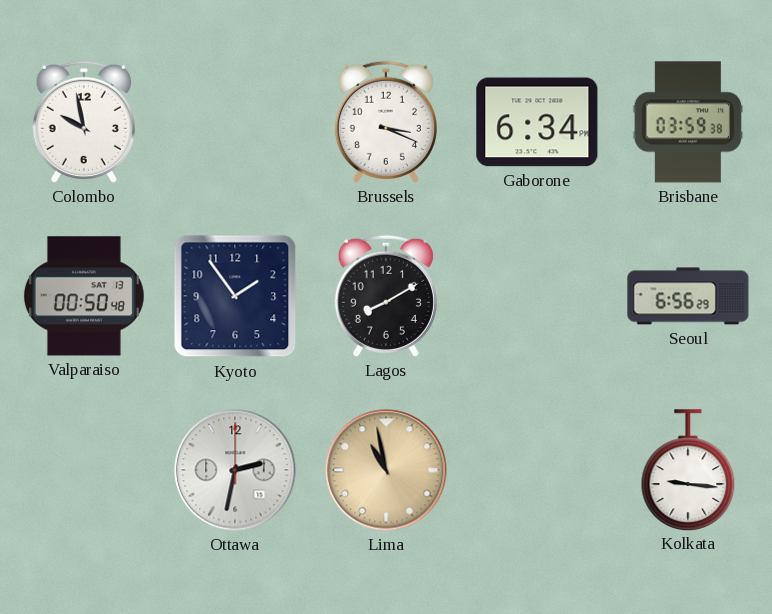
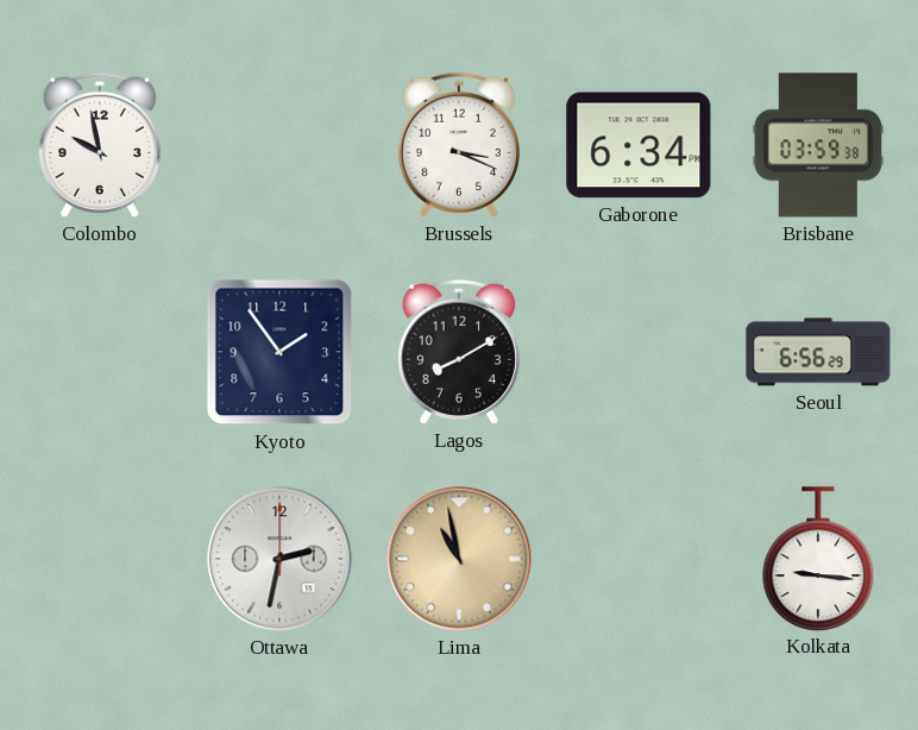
Valparaiso: 00:50 -> none
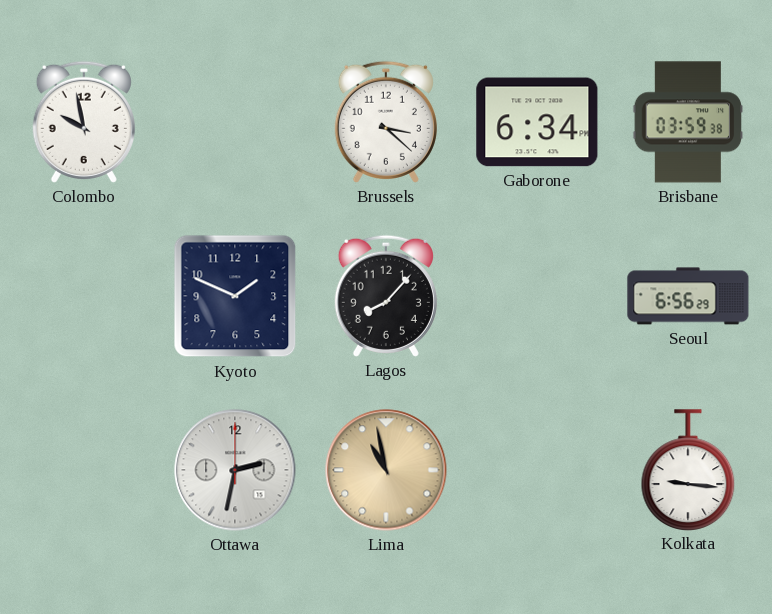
Brussels: 3:19 -> 3:22
Kyoto: 1:54 -> 1:49
Lagos: 8:10 -> 8:07
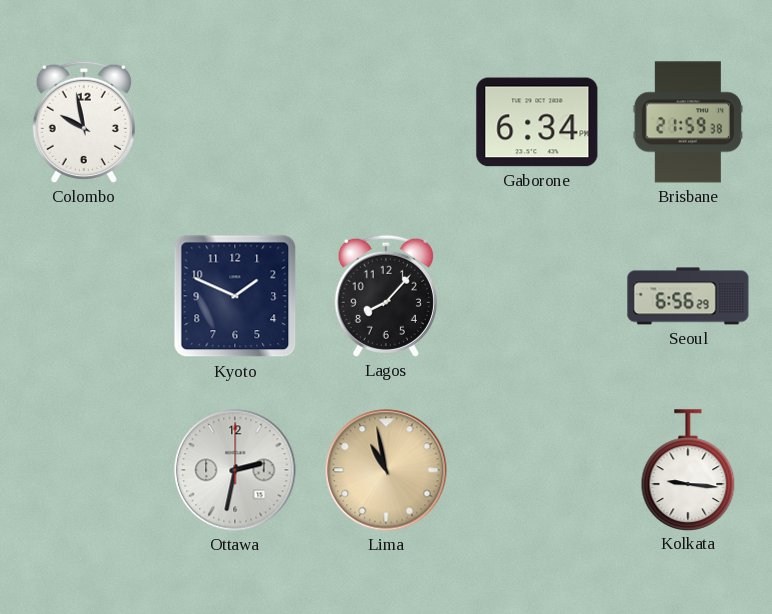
Brussels: 3:22 -> none
Brisbane: 03:59 -> 21:59
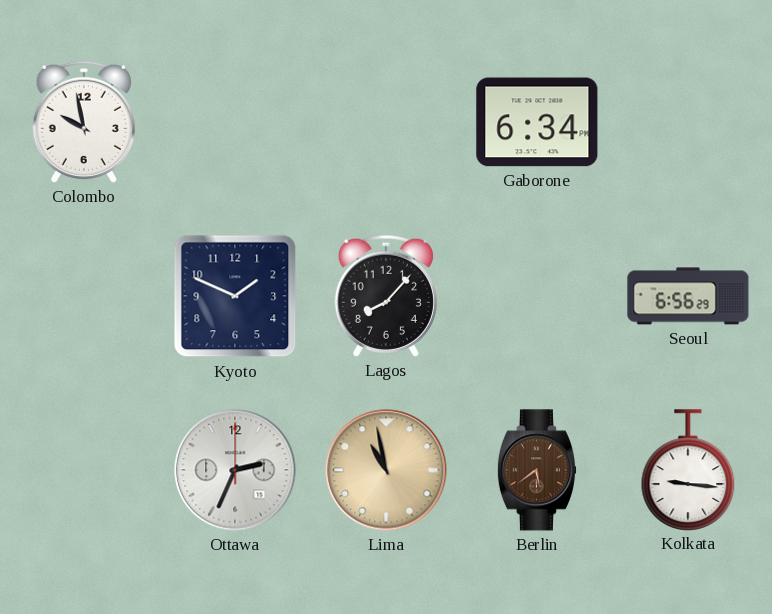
Brisbane: 21:59 -> none
Ottawa: 2:32 -> 2:34
Berlin: none -> 5:39
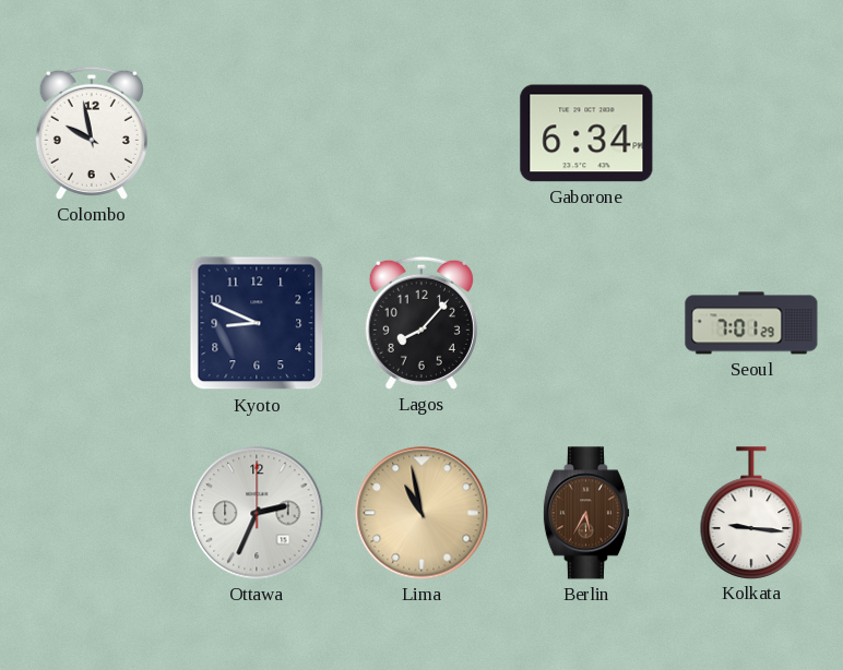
Kyoto: 1:49 -> 8:49
Seoul: 6:56 -> 7:01
Berlin: 5:39 -> 5:35
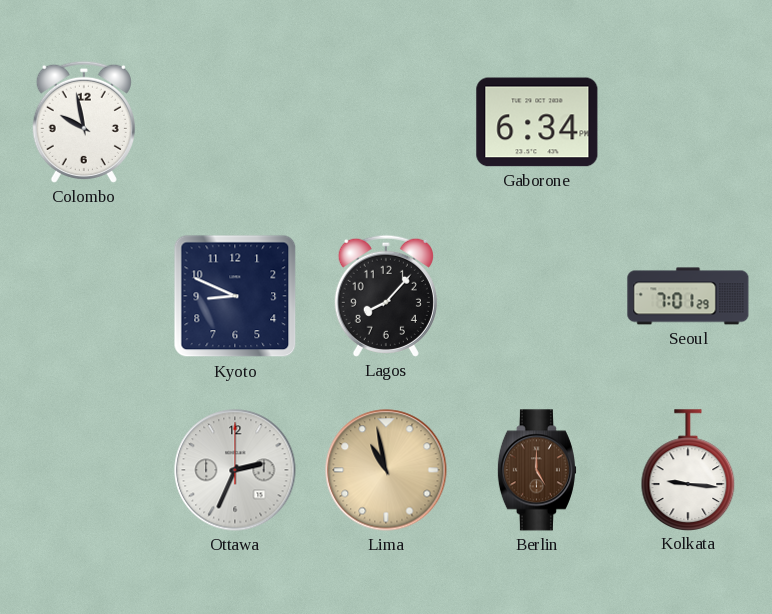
Berlin: 5:35 -> 5:00
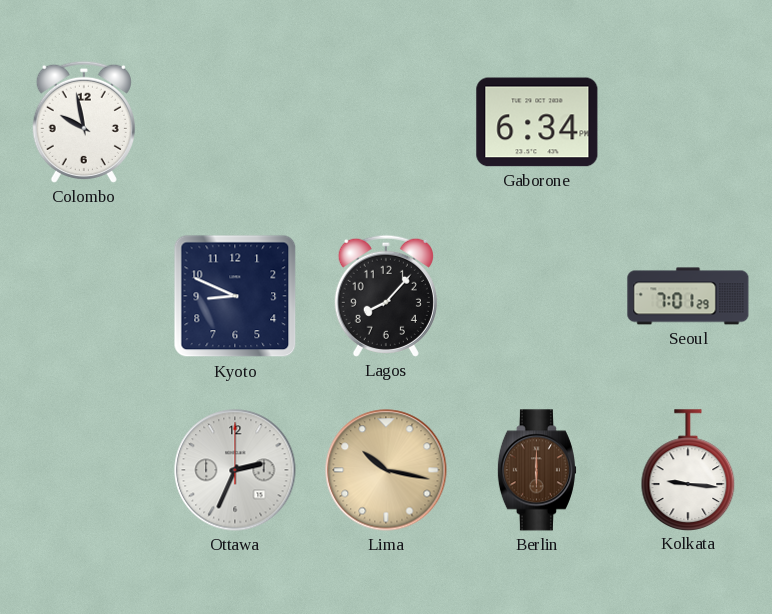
Lima: 10:58 -> 10:17
Berlin: 5:00 -> 6:00
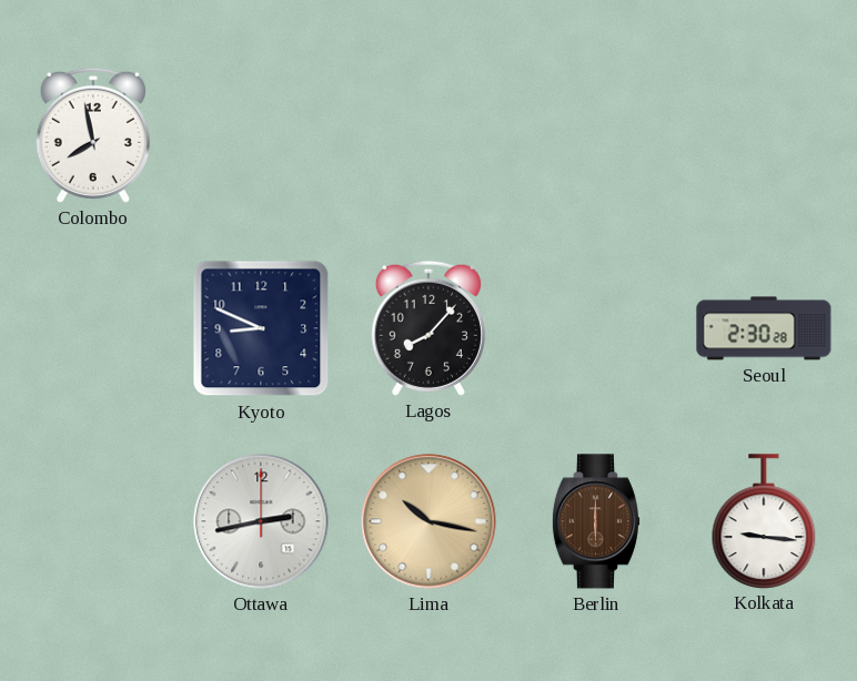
Colombo: 9:58 -> 7:58
Gaborone: 6:34 -> none
Seoul: 7:01 -> 2:30
Ottawa: 2:34 -> 2:43
